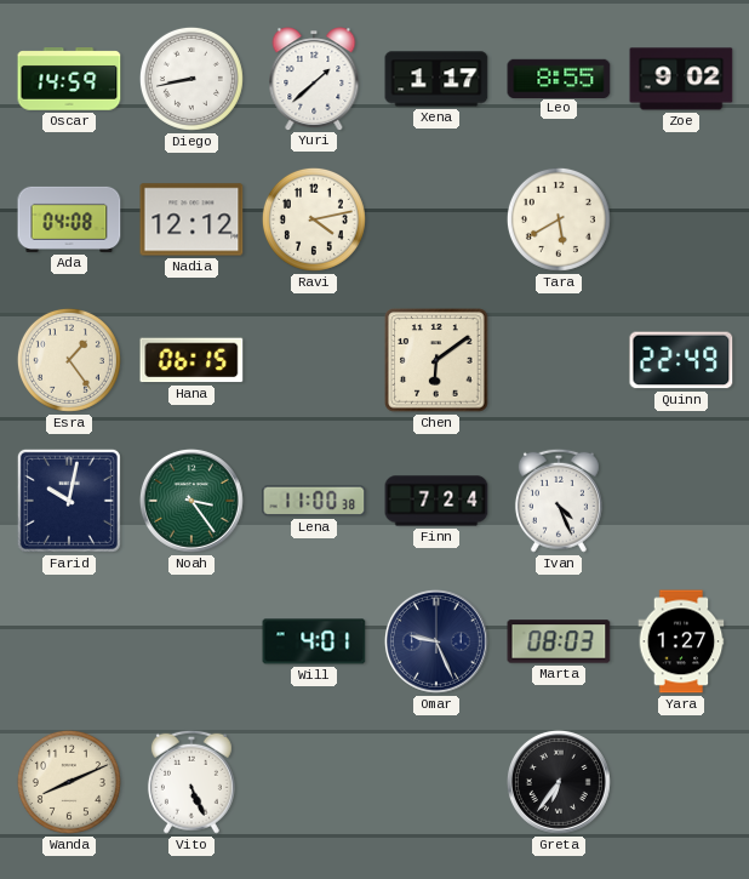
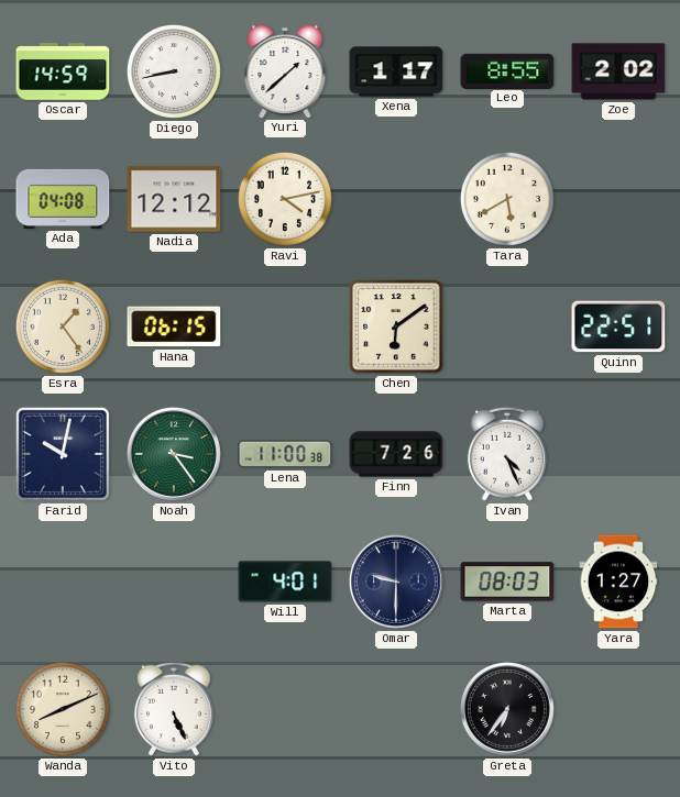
Zoe: 9:02 -> 2:02
Quinn: 22:49 -> 22:51
Finn: 7:24 -> 7:26
Omar: 9:26 -> 9:30
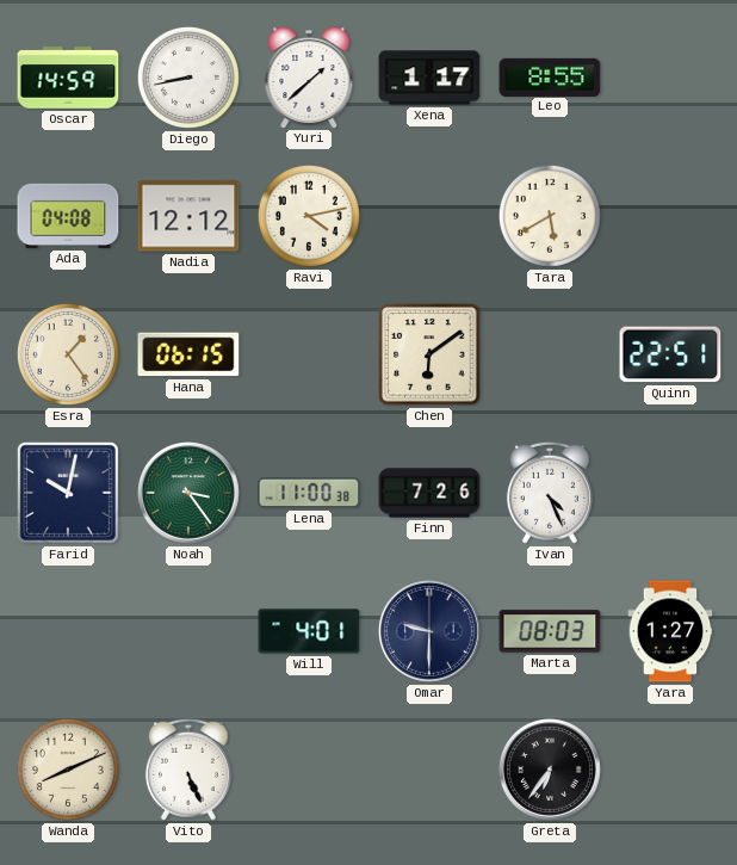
Zoe: 2:02 -> none
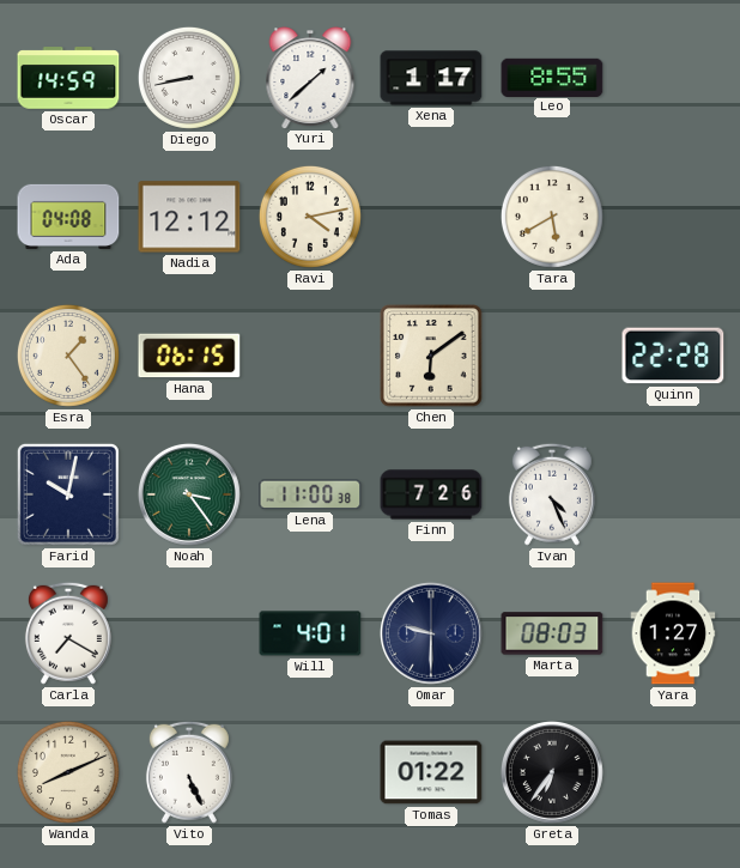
Quinn: 22:51 -> 22:28
Carla: none -> 7:20
Tomas: none -> 01:22
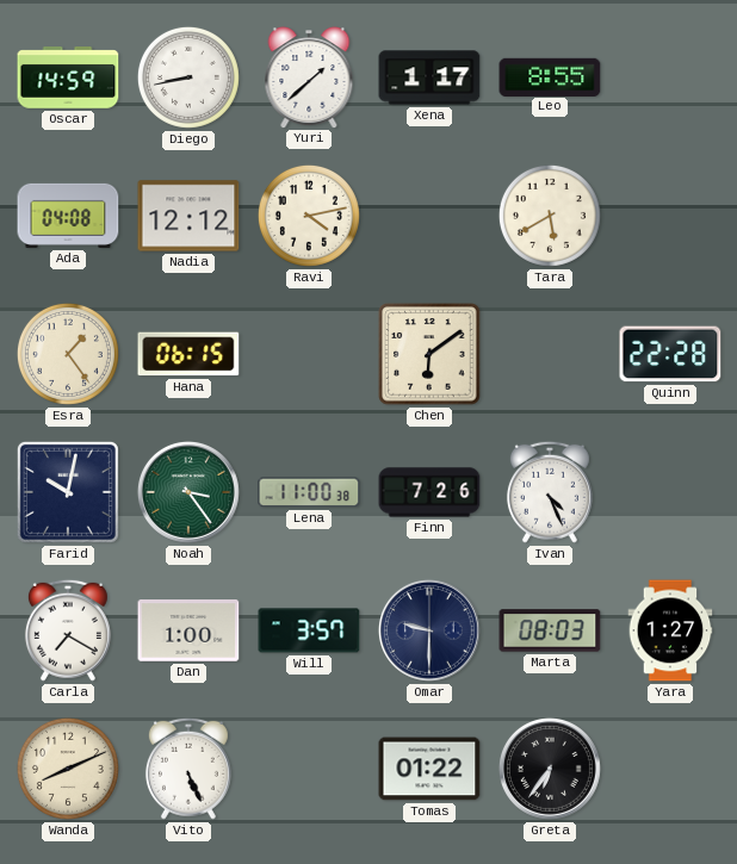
Dan: none -> 1:00
Will: 4:01 -> 3:57
